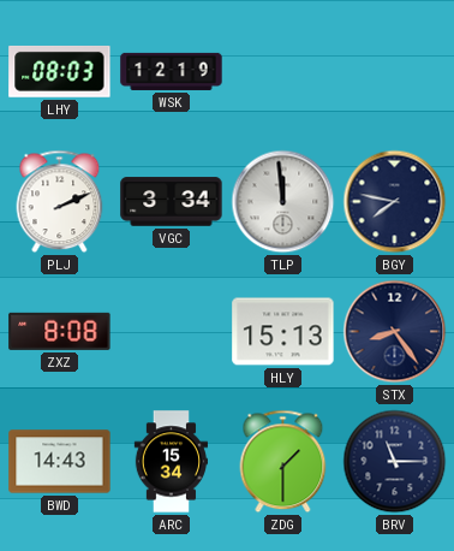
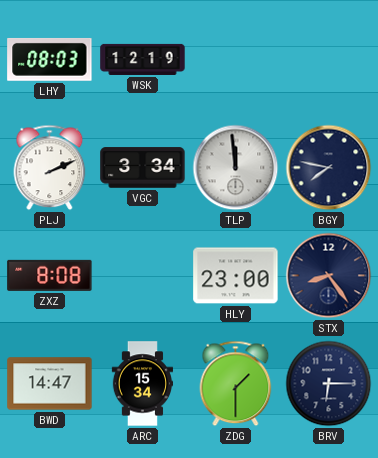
HLY: 15:13 -> 23:00
BWD: 14:43 -> 14:47
BRV: 11:15 -> 6:15
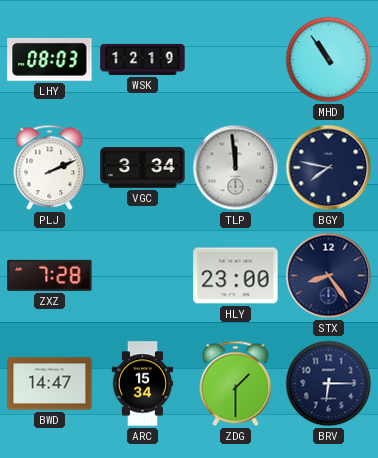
MHD: none -> 10:54
ZXZ: 8:08 -> 7:28
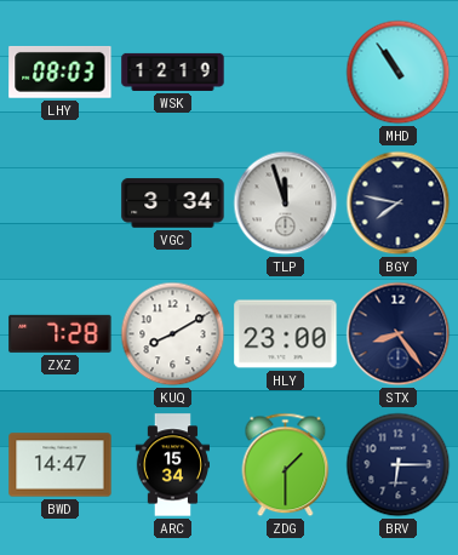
PLJ: 2:11 -> none
TLP: 11:59 -> 11:57
KUQ: none -> 8:10
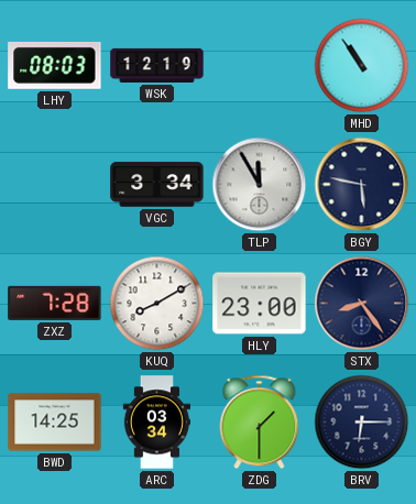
TLP: 11:57 -> 11:55
BGY: 7:47 -> 5:47
BWD: 14:47 -> 14:25
ARC: 15:34 -> 03:34
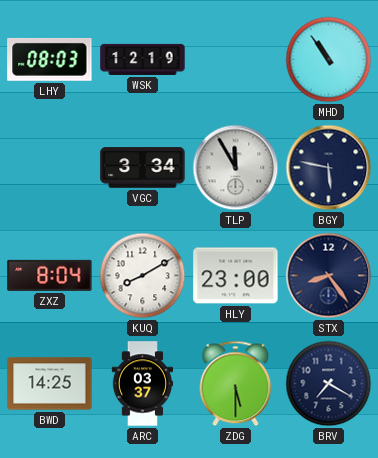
ZXZ: 7:28 -> 8:04
ARC: 03:34 -> 03:37
ZDG: 1:30 -> 5:30
BRV: 6:15 -> 7:20
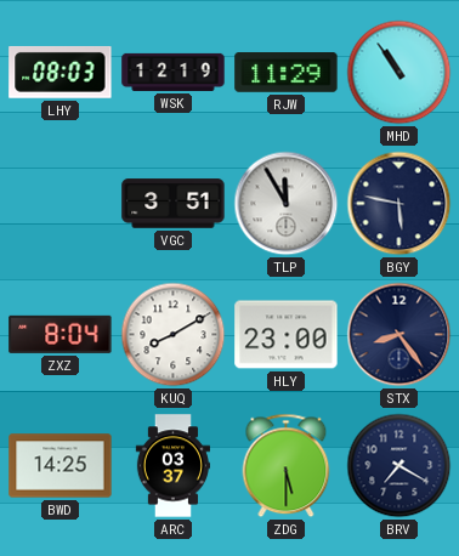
RJW: none -> 11:29
VGC: 3:34 -> 3:51
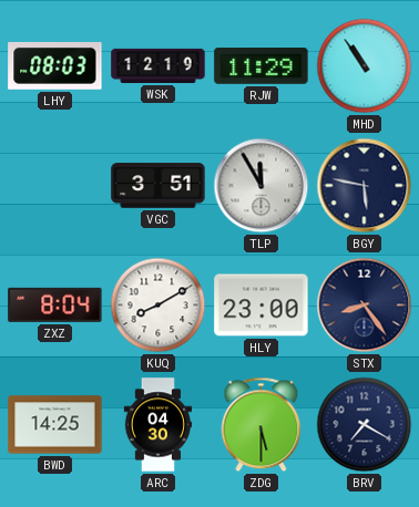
ARC: 03:37 -> 04:30
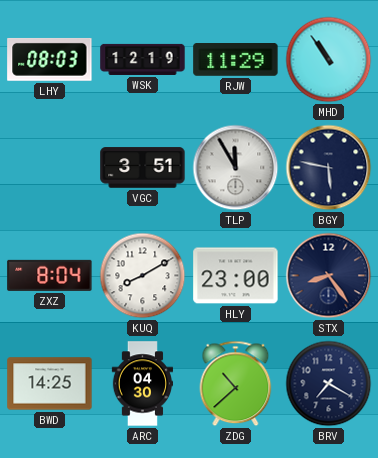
ZDG: 5:30 -> 10:38
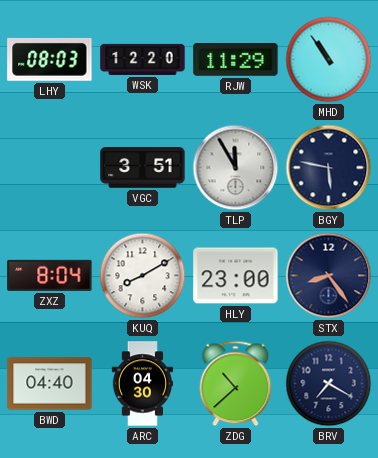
WSK: 12:19 -> 12:20
BWD: 14:25 -> 04:40
